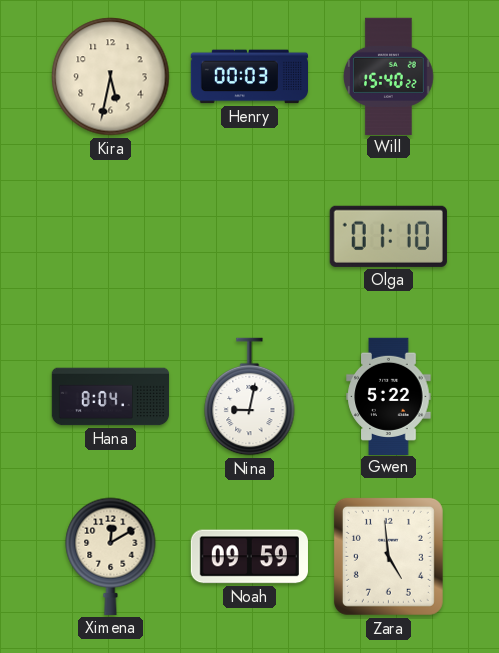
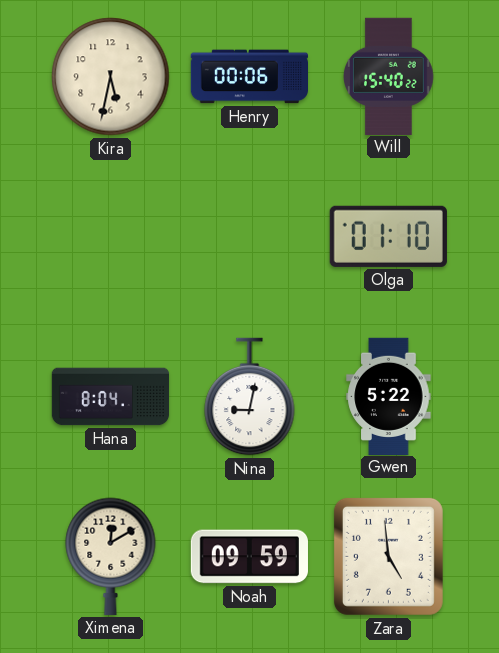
Henry: 00:03 -> 00:06
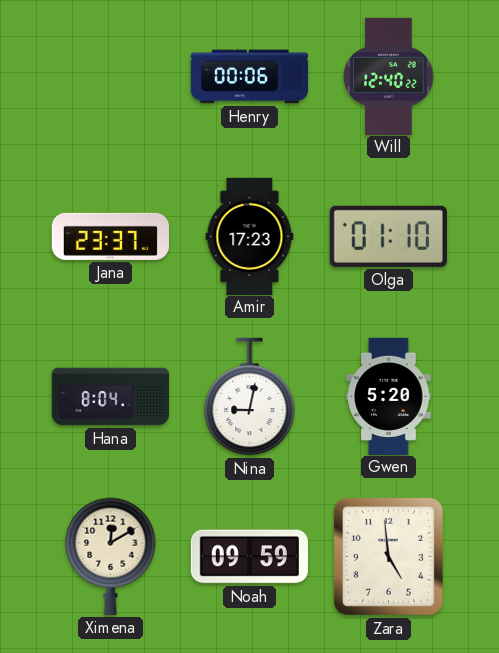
Kira: 5:32 -> none
Will: 15:40 -> 12:40
Jana: none -> 23:37
Amir: none -> 17:23
Gwen: 5:22 -> 5:20
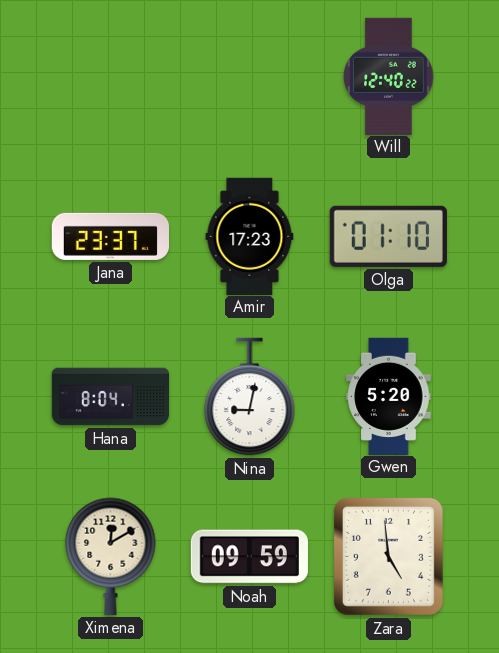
Henry: 00:06 -> none
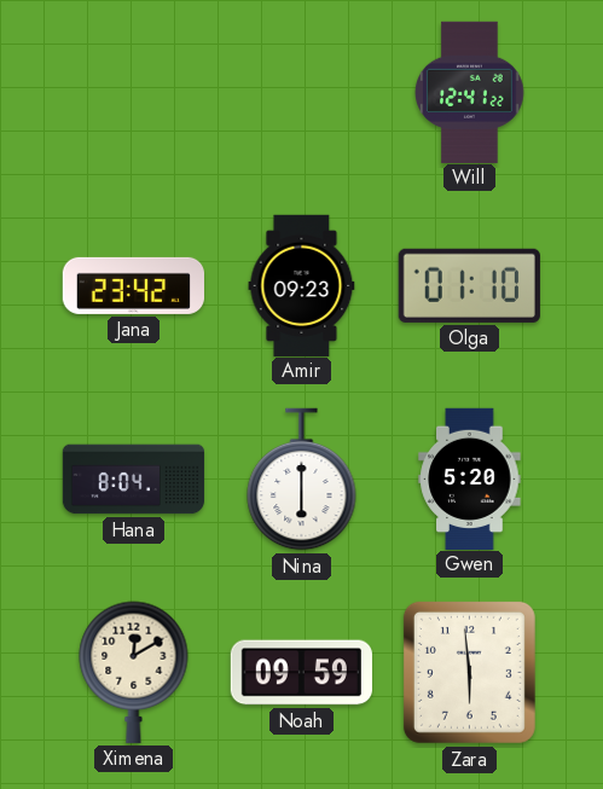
Will: 12:40 -> 12:41
Jana: 23:37 -> 23:42
Amir: 17:23 -> 09:23
Nina: 9:02 -> 6:00
Zara: 4:59 -> 5:59
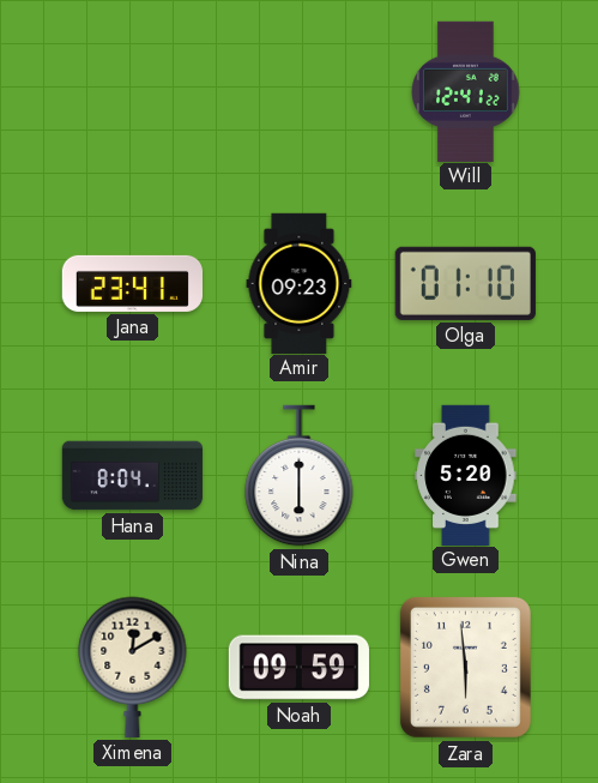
Jana: 23:42 -> 23:41
